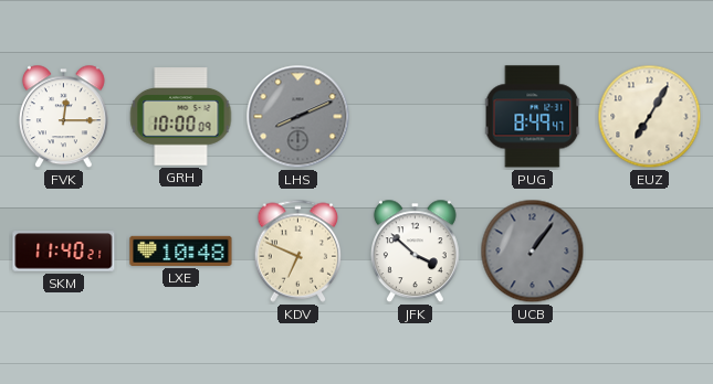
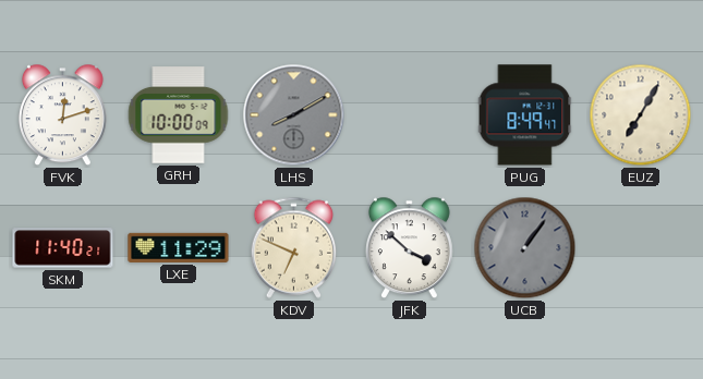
FVK: 12:15 -> 12:12
LHS: 8:11 -> 8:10
LXE: 10:48 -> 11:29
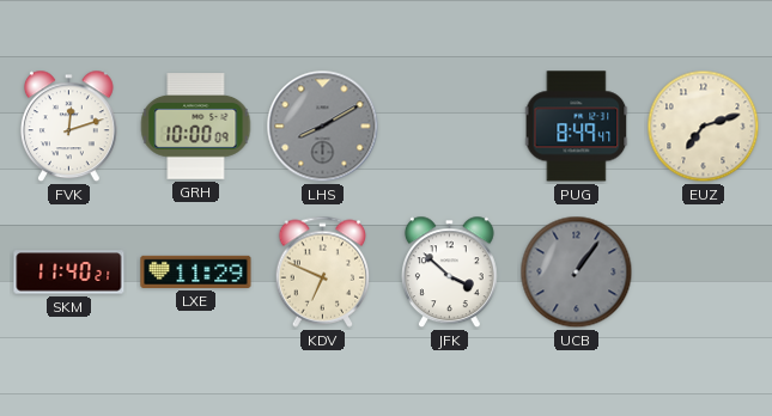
EUZ: 7:05 -> 7:12
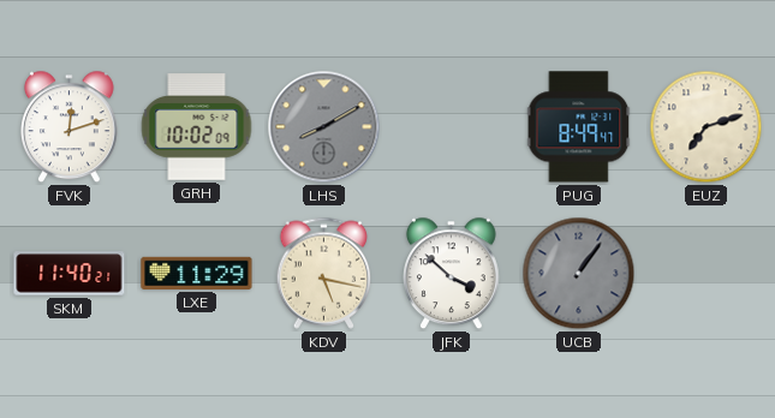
GRH: 10:00 -> 10:02
KDV: 6:49 -> 5:17
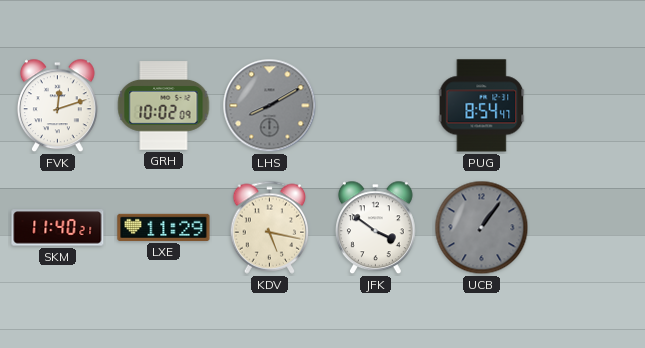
PUG: 8:49 -> 8:54
EUZ: 7:12 -> none
JFK: 3:52 -> 3:51
